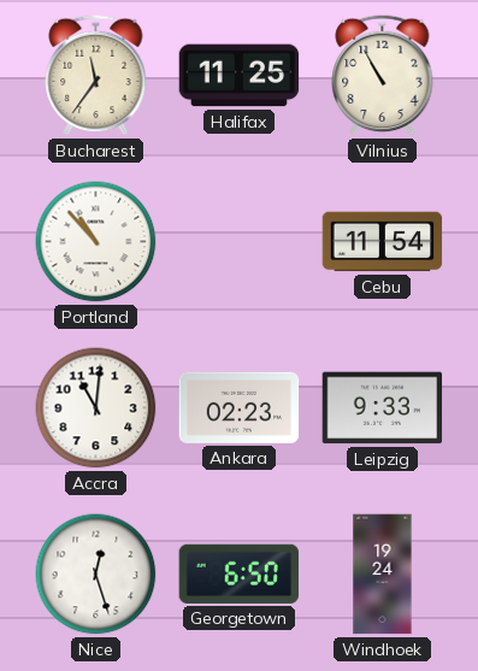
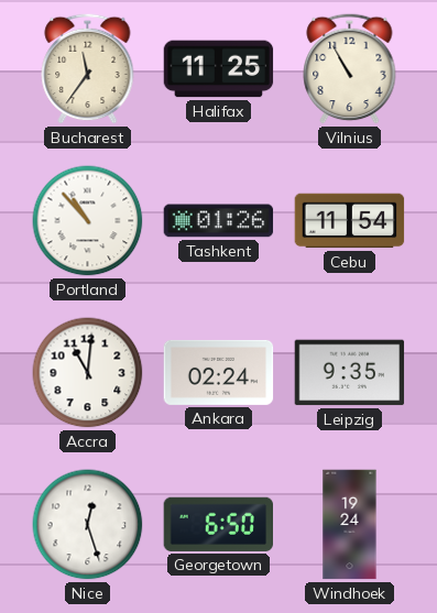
Tashkent: none -> 01:26
Ankara: 02:23 -> 02:24
Leipzig: 9:33 -> 9:35
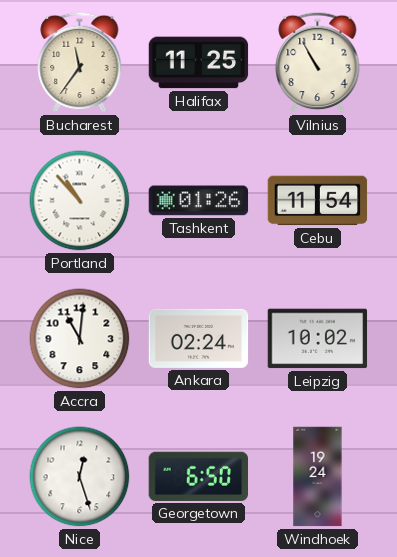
Leipzig: 9:35 -> 10:02
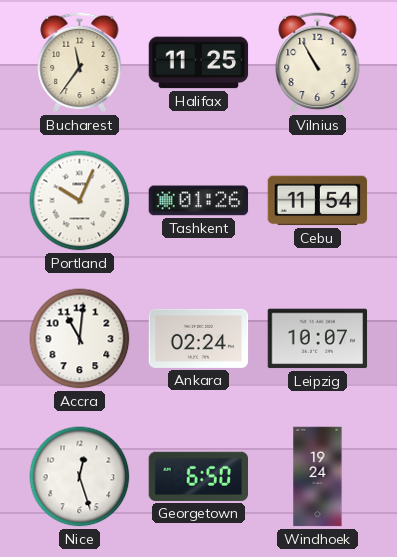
Portland: 10:53 -> 10:04
Leipzig: 10:02 -> 10:07
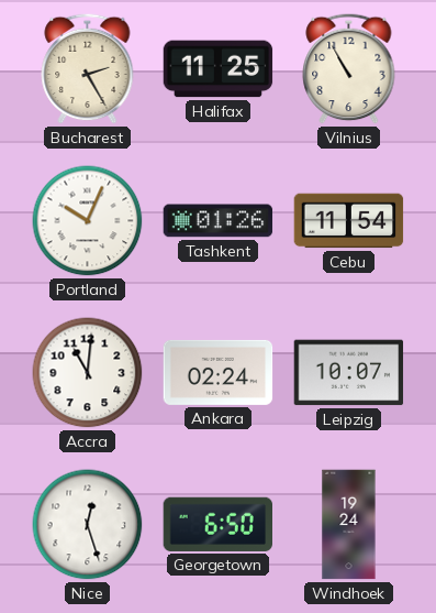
Bucharest: 11:36 -> 2:25
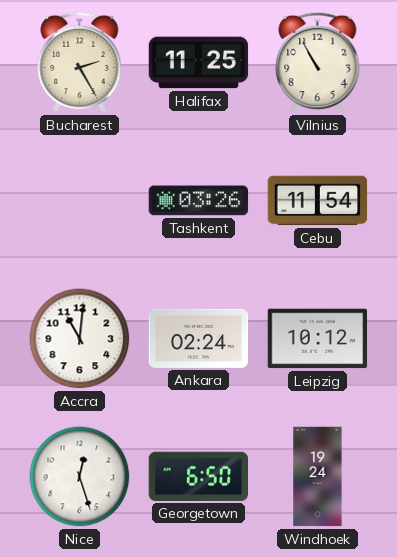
Portland: 10:04 -> none
Tashkent: 01:26 -> 03:26
Leipzig: 10:07 -> 10:12
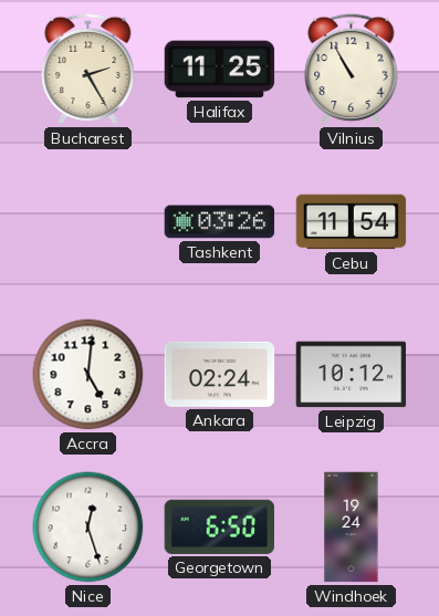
Accra: 11:01 -> 5:01
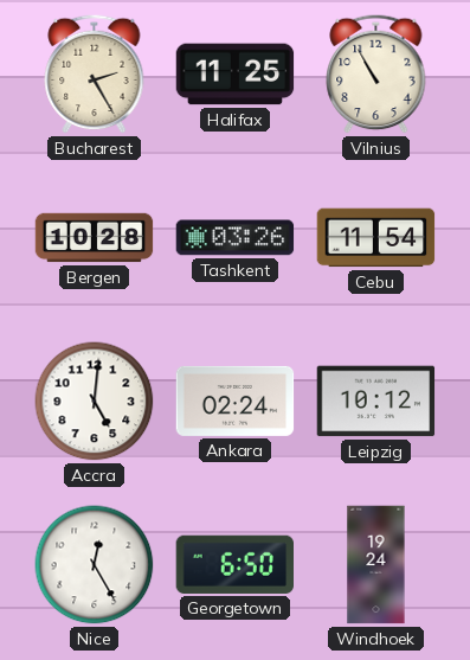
Bergen: none -> 10:28
Nice: 12:27 -> 12:25
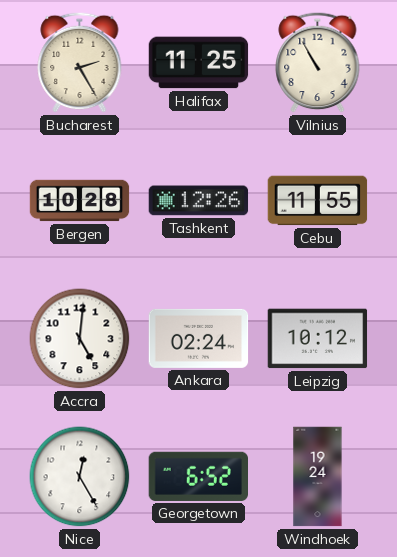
Tashkent: 03:26 -> 12:26
Cebu: 11:54 -> 11:55
Georgetown: 6:50 -> 6:52
